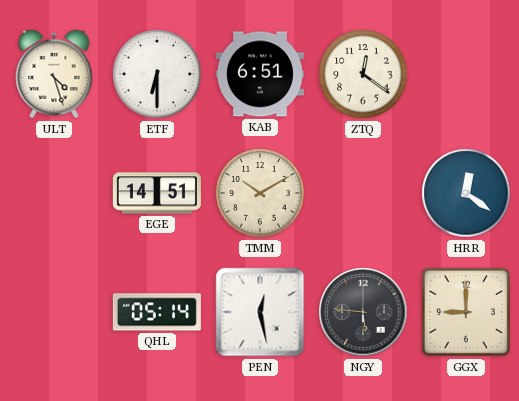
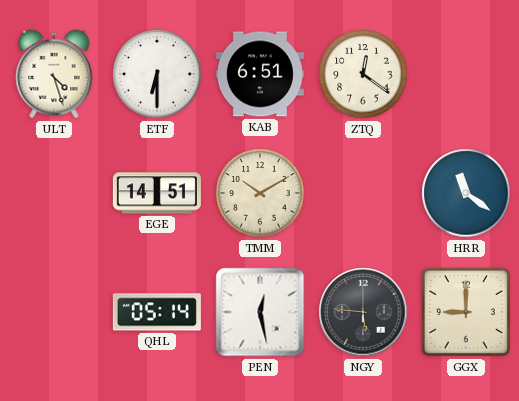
HRR: 12:21 -> 11:21
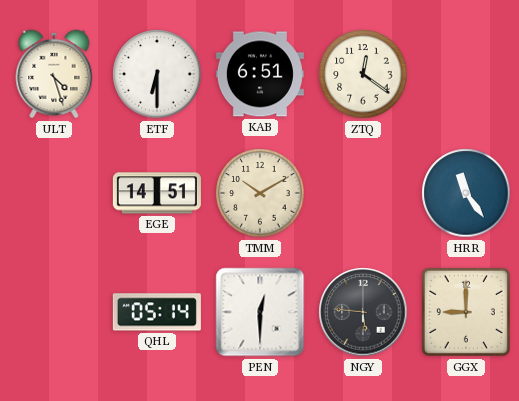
HRR: 11:21 -> 11:24
PEN: 12:28 -> 12:30
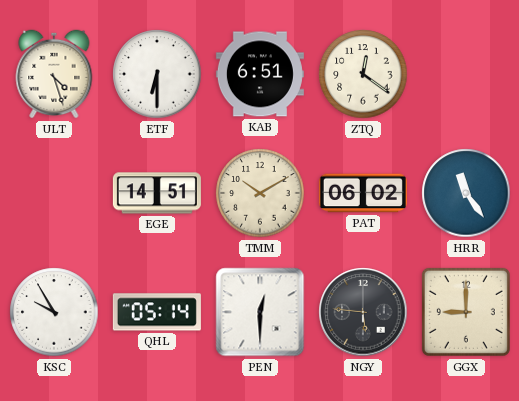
PAT: none -> 06:02
KSC: none -> 9:55
